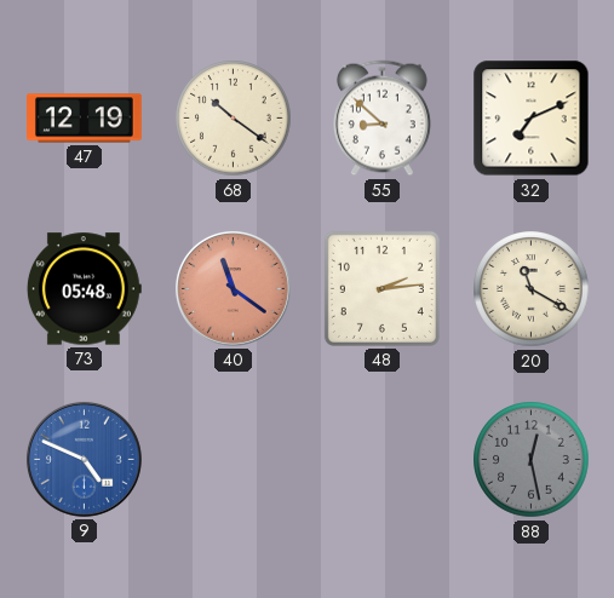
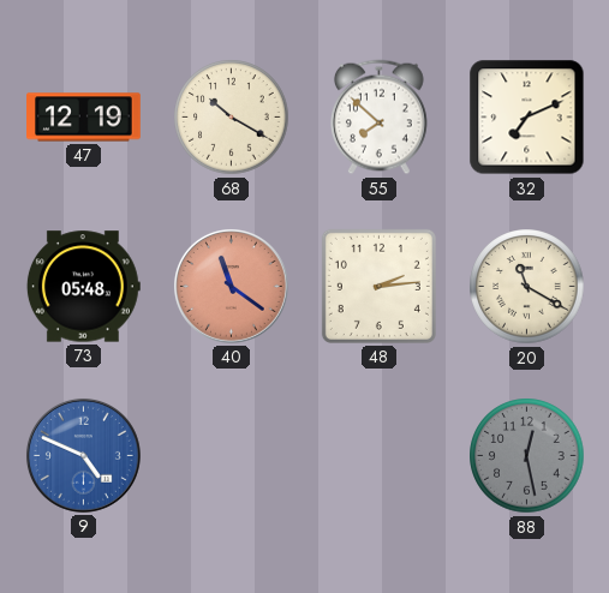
68: 10:21 -> 10:20
55: 8:52 -> 7:52
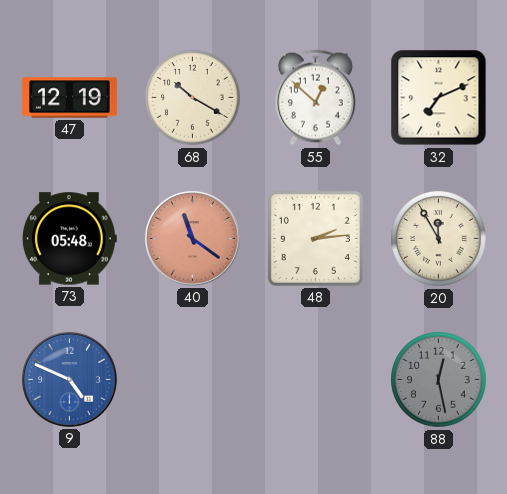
55: 7:52 -> 12:52
20: 11:20 -> 11:55
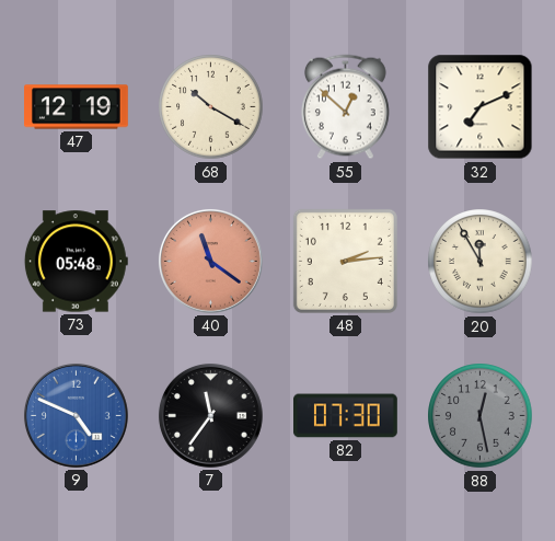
7: none -> 11:36
82: none -> 07:30
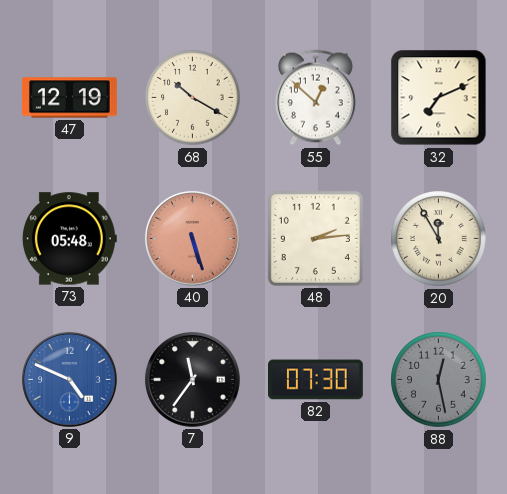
40: 11:21 -> 5:27
